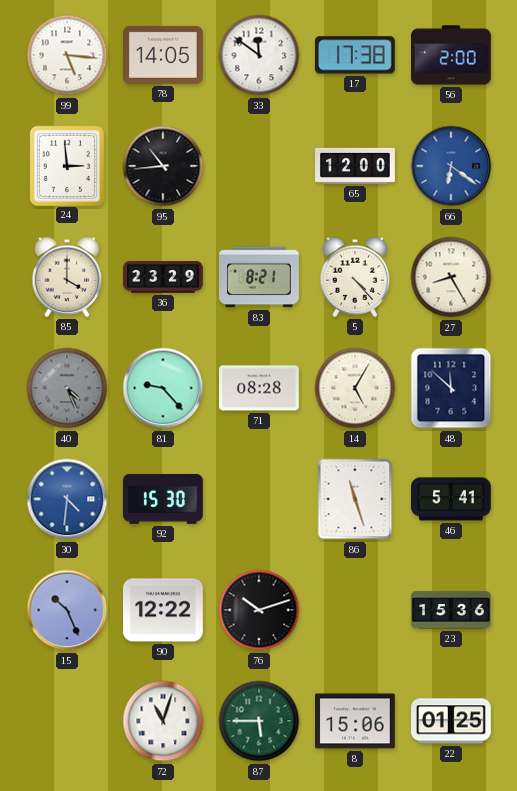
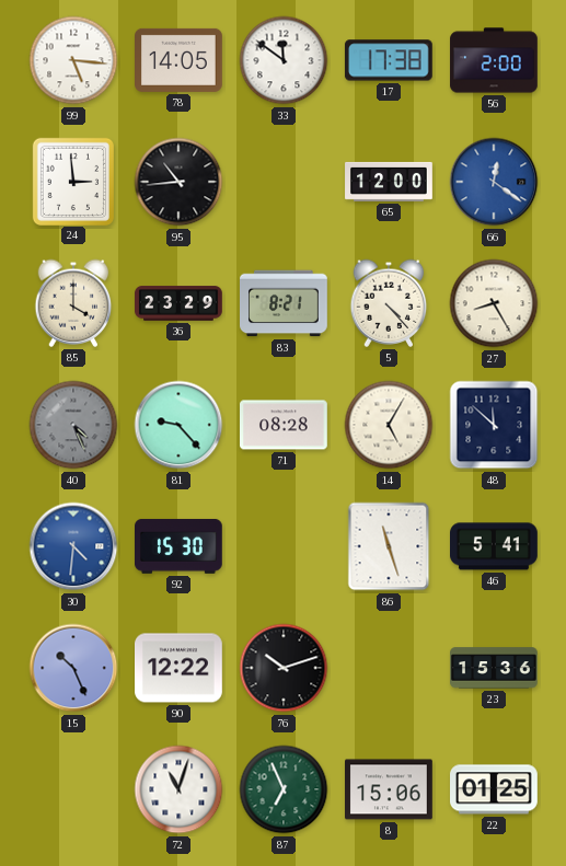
66: 6:21 -> 12:21
87: 5:45 -> 6:56
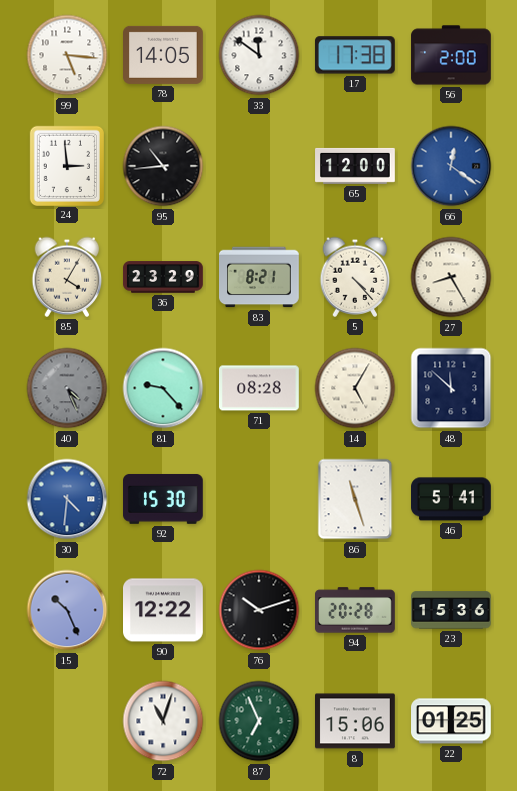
85: 4:00 -> 4:05
94: none -> 20:28
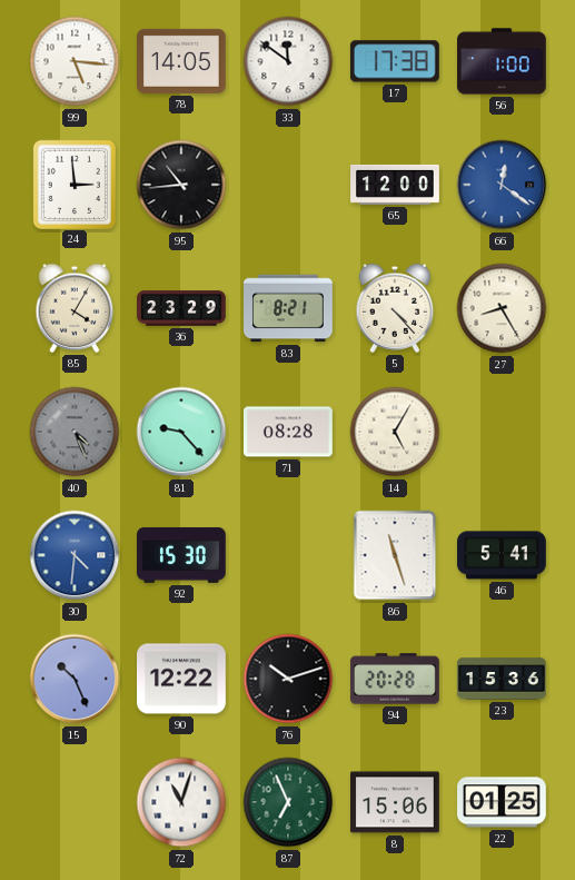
56: 2:00 -> 1:00
48: 11:52 -> none
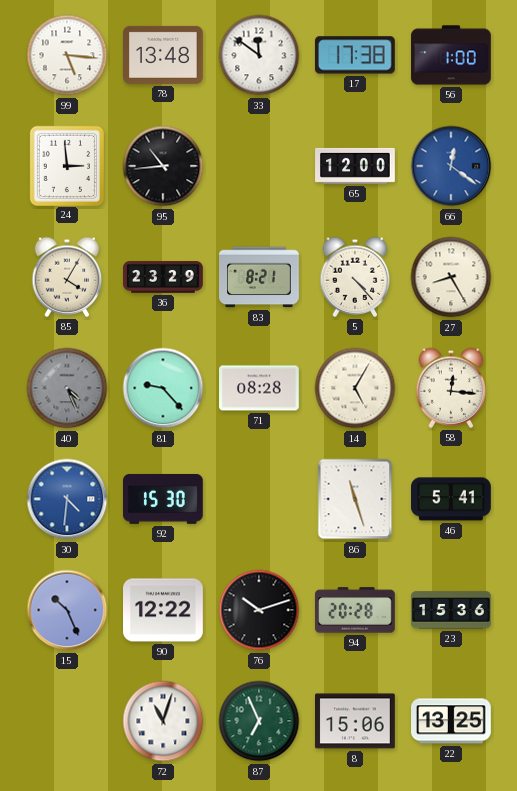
78: 14:05 -> 13:48
58: none -> 12:16
22: 01:25 -> 13:25
